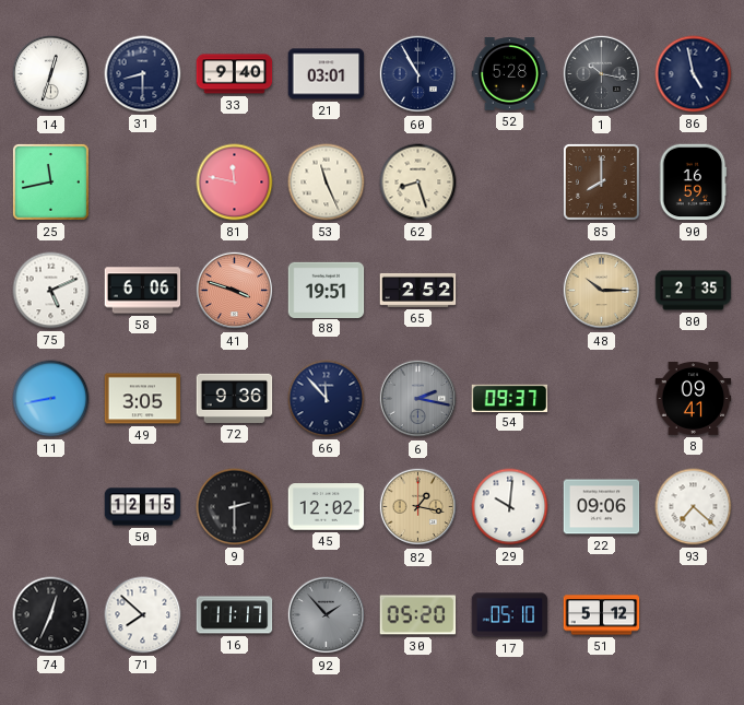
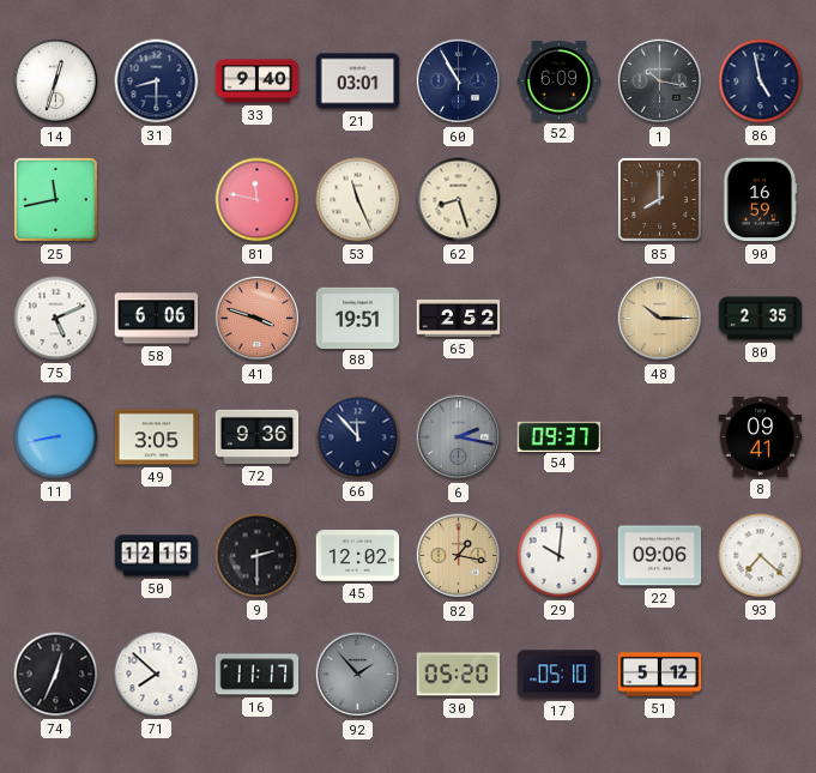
52: 5:28 -> 6:09
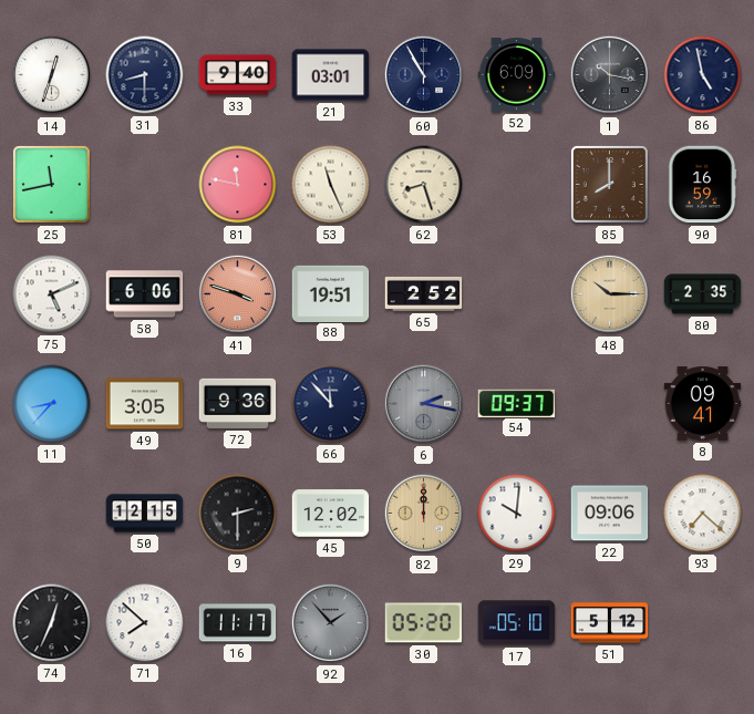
11: 8:43 -> 8:37
82: 1:17 -> 12:00
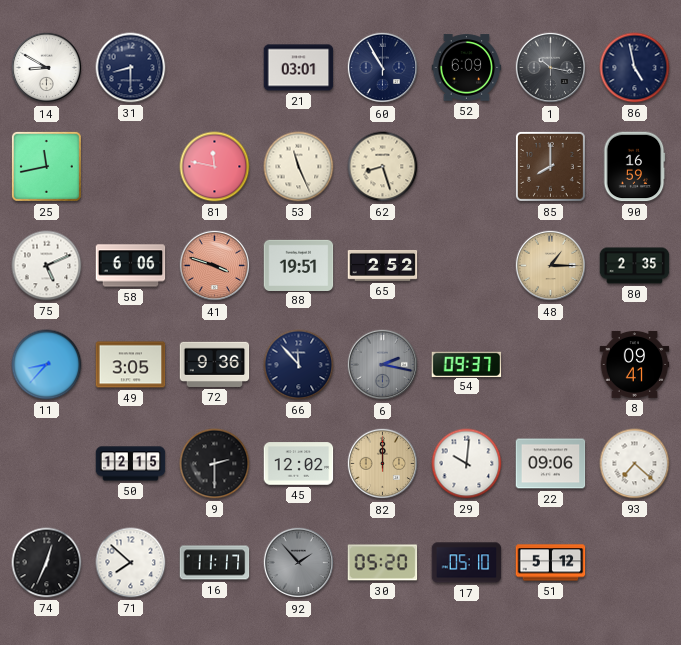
14: 12:33 -> 8:50
33: 9:40 -> none
48: 10:15 -> 1:15
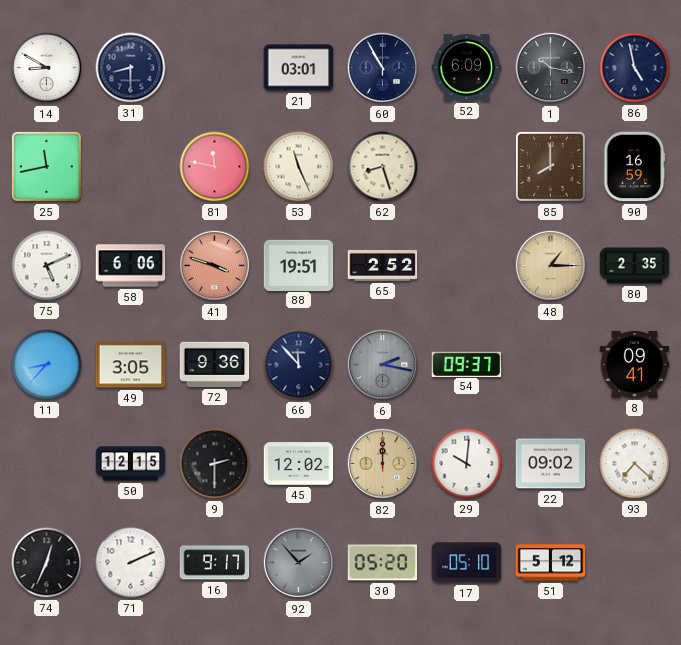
22: 09:06 -> 09:02
71: 7:52 -> 2:11
16: 11:17 -> 9:17
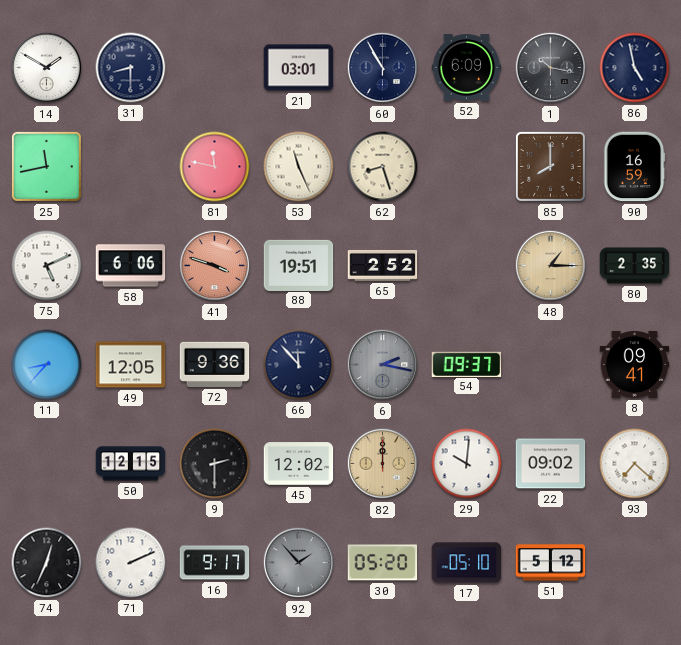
14: 8:50 -> 1:50
49: 3:05 -> 12:05
